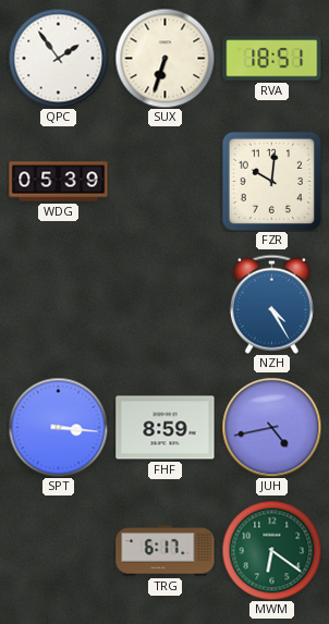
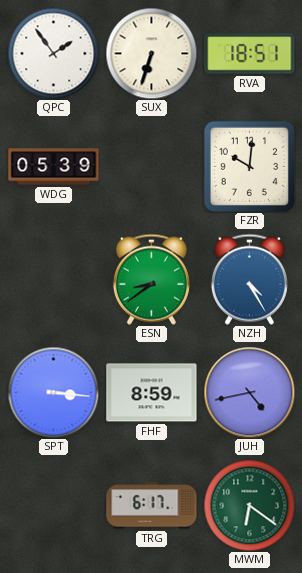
ESN: none -> 8:39
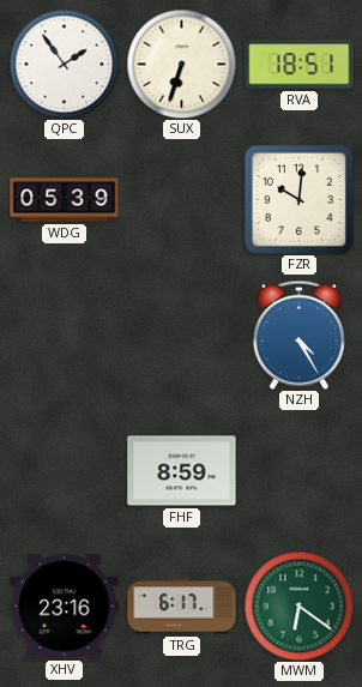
ESN: 8:39 -> none
SPT: 3:16 -> none
JUH: 4:43 -> none
XHV: none -> 23:16
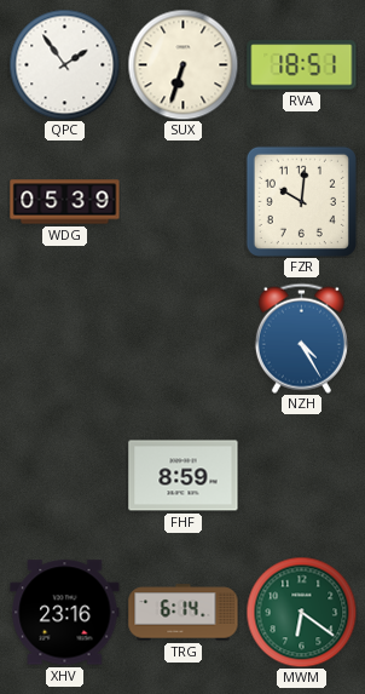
TRG: 6:17 -> 6:14
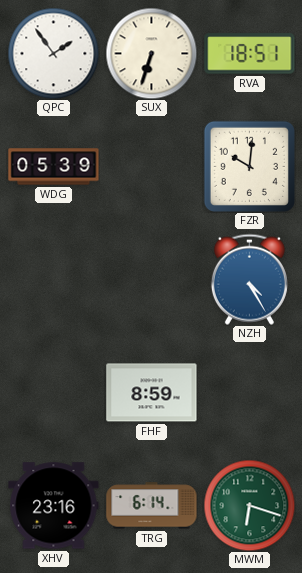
MWM: 6:21 -> 6:18
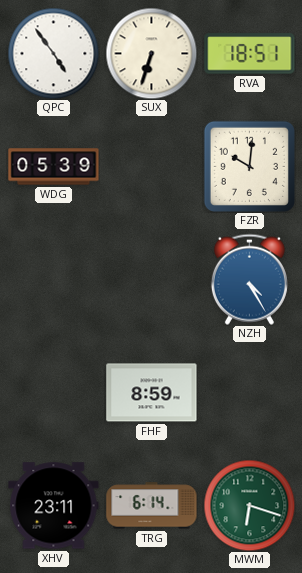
QPC: 1:54 -> 4:54
XHV: 23:16 -> 23:11
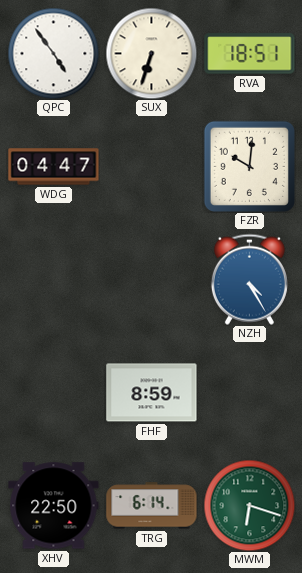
WDG: 05:39 -> 04:47
XHV: 23:11 -> 22:50
